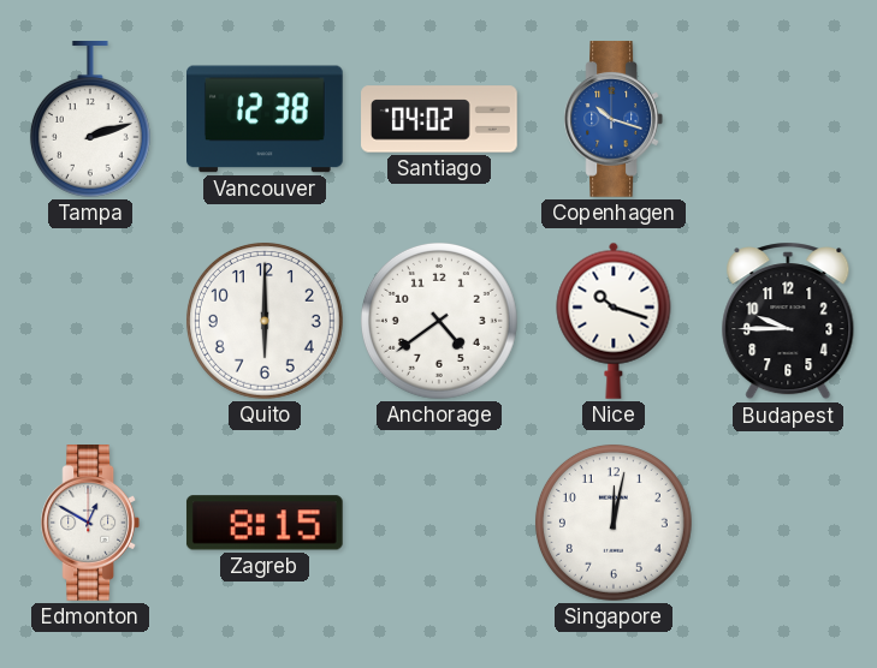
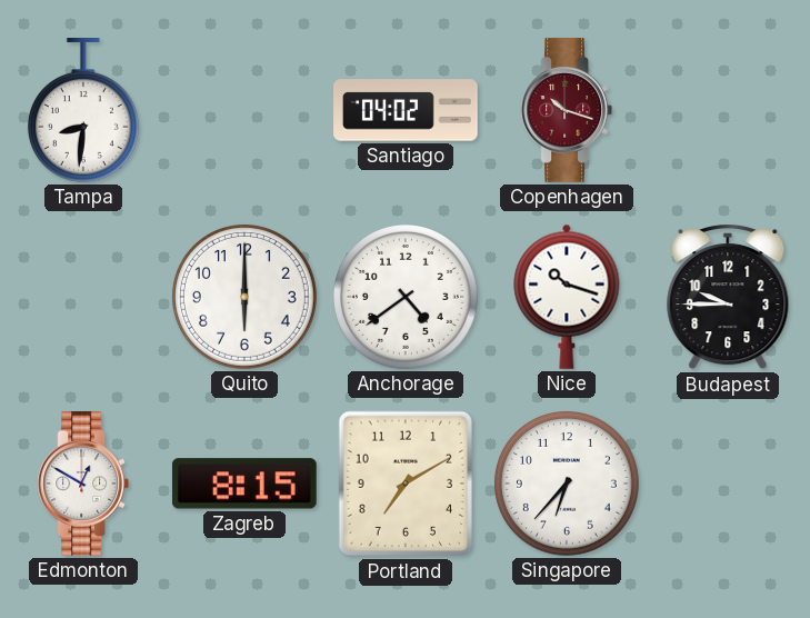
Tampa: 2:12 -> 8:31
Vancouver: 12:38 -> none
Copenhagen dial: blue -> burgundy
Portland: none -> 7:10
Singapore: 12:02 -> 6:37
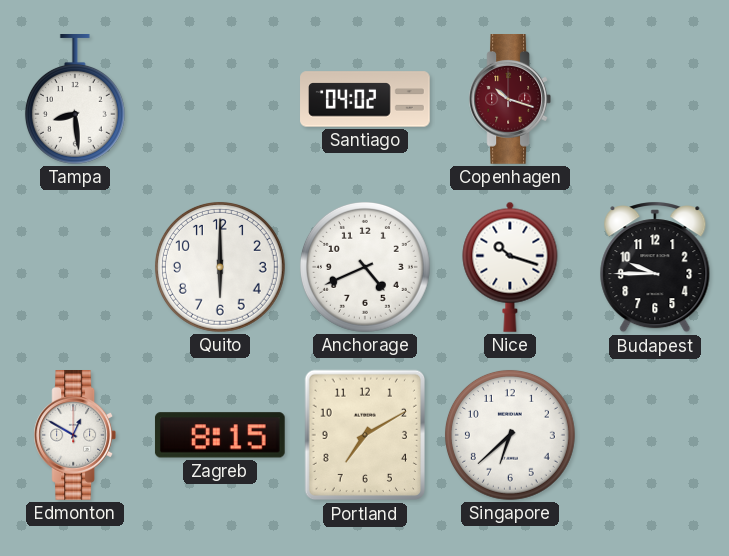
Tampa: 8:31 -> 8:29
Anchorage: 4:39 -> 4:41
Singapore: 6:37 -> 6:38
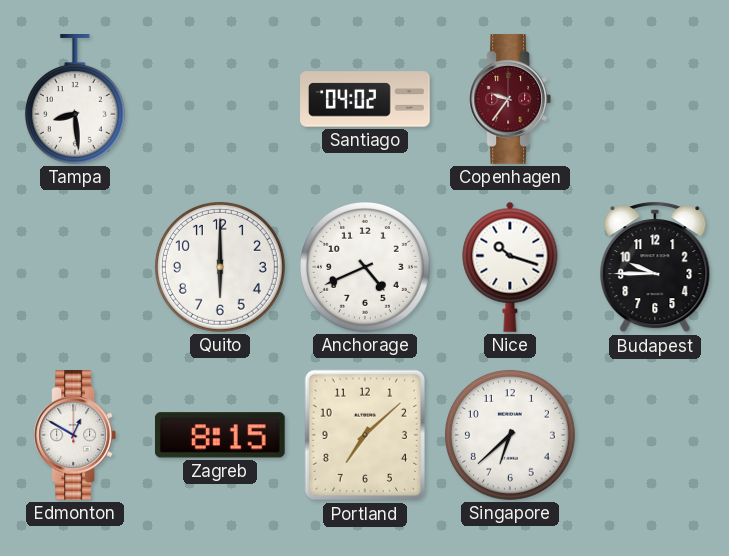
Copenhagen: 10:18 -> 9:36
Portland: 7:10 -> 7:08
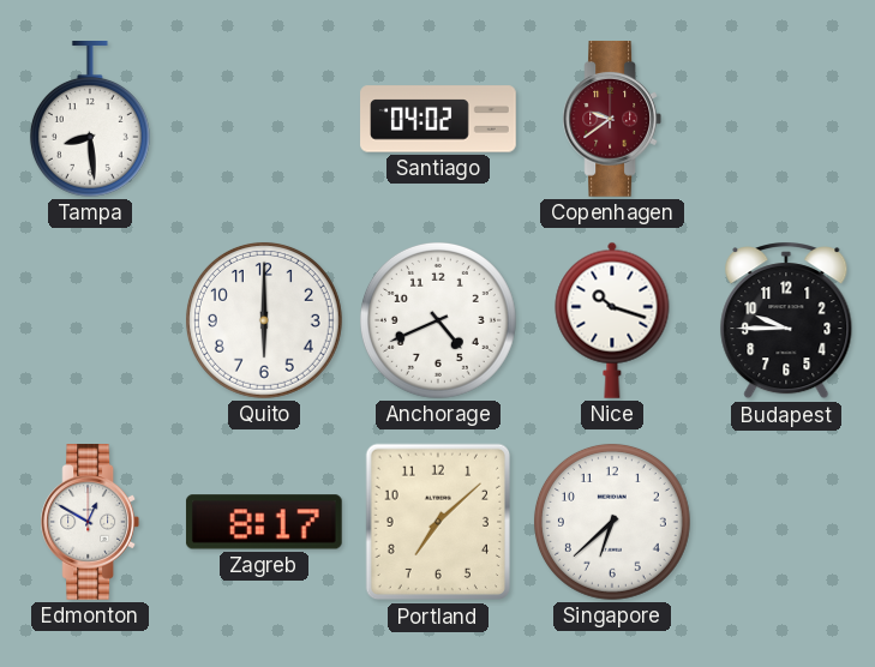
Copenhagen: 9:36 -> 9:39
Zagreb: 8:15 -> 8:17
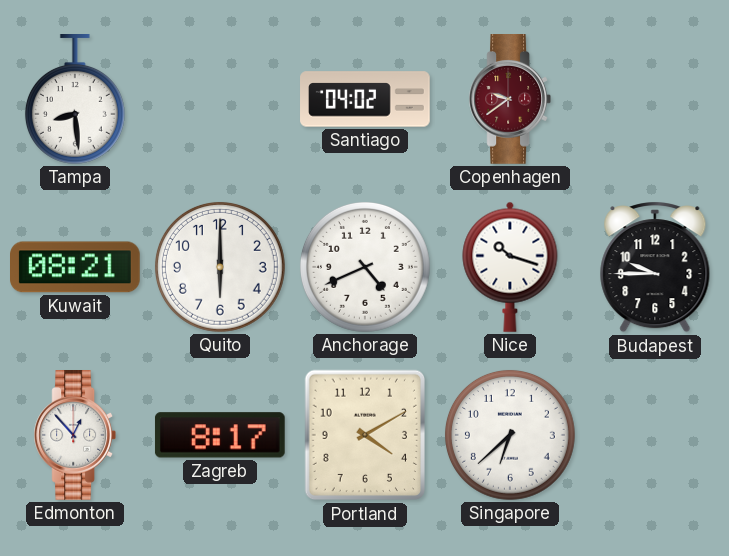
Kuwait: none -> 08:21
Edmonton: 12:50 -> 12:53
Portland: 7:08 -> 4:10
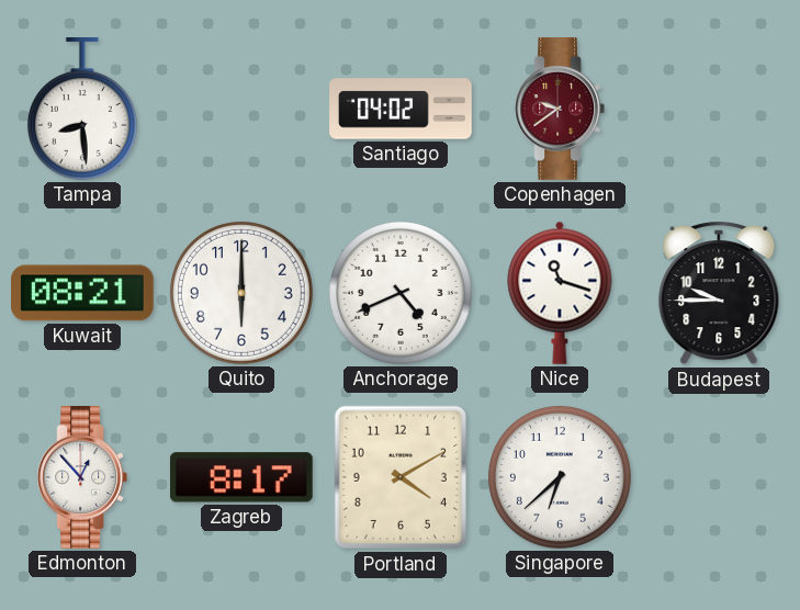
Nice: 10:18 -> 11:18
